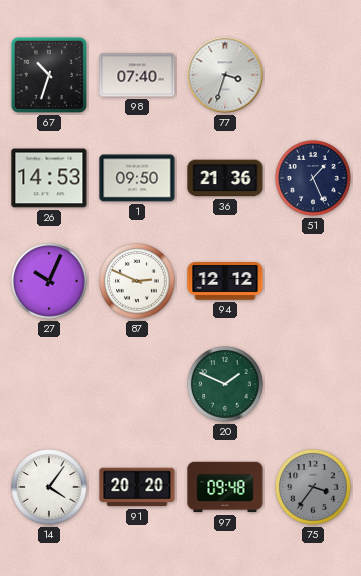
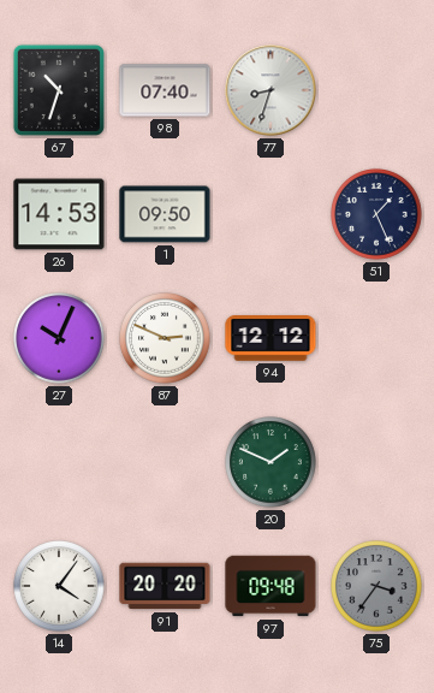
77: 3:33 -> 8:33
36: 21:36 -> none
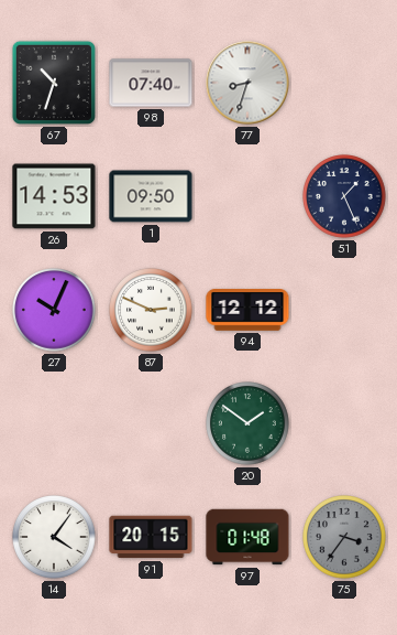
20: 1:49 -> 1:51
91: 20:20 -> 20:15
97: 09:48 -> 01:48
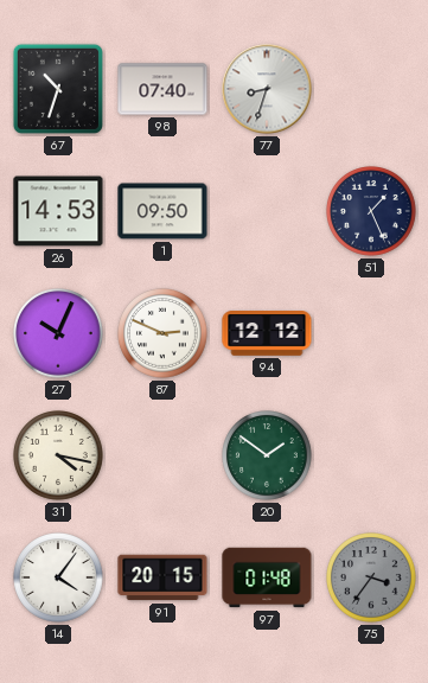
31: none -> 4:17
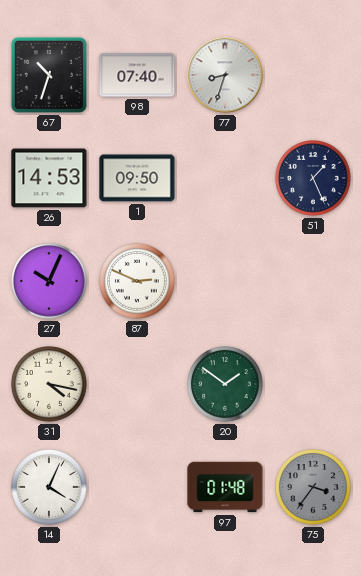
94: 12:12 -> none
14: 4:06 -> 4:04
91: 20:15 -> none
